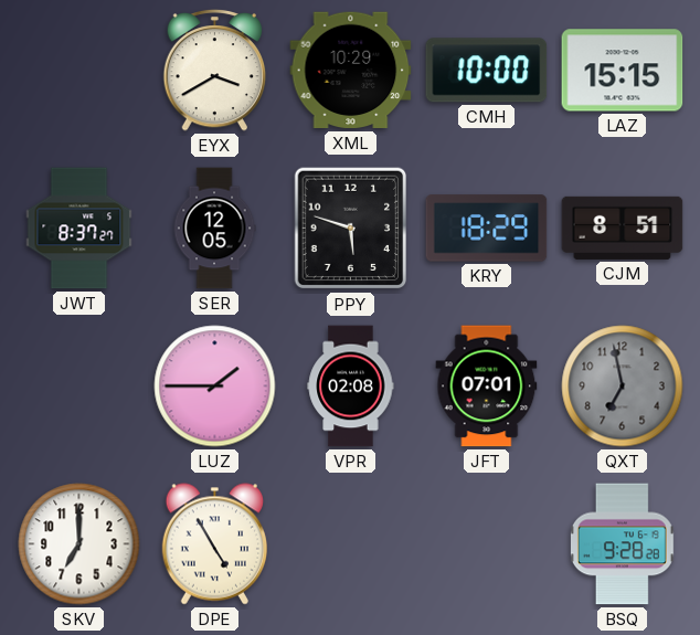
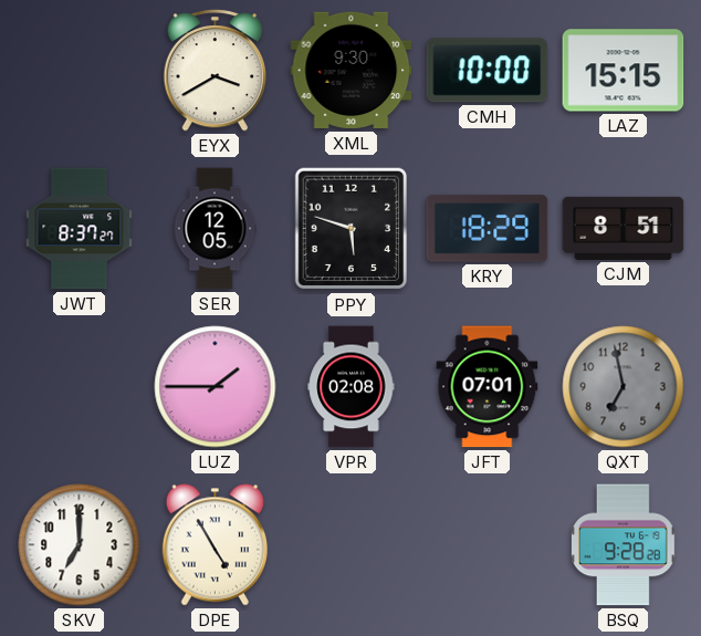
XML: 10:29 -> 9:30
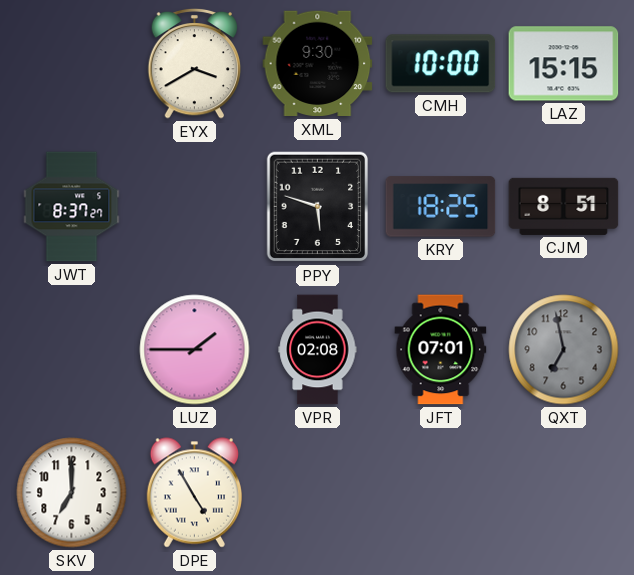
SER: 12:05 -> none
KRY: 18:29 -> 18:25
BSQ: 9:28 -> none
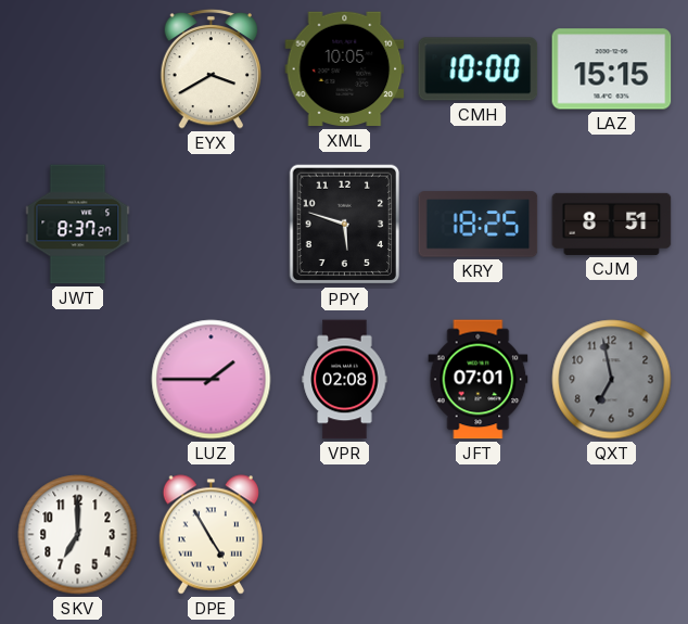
XML: 9:30 -> 10:05
